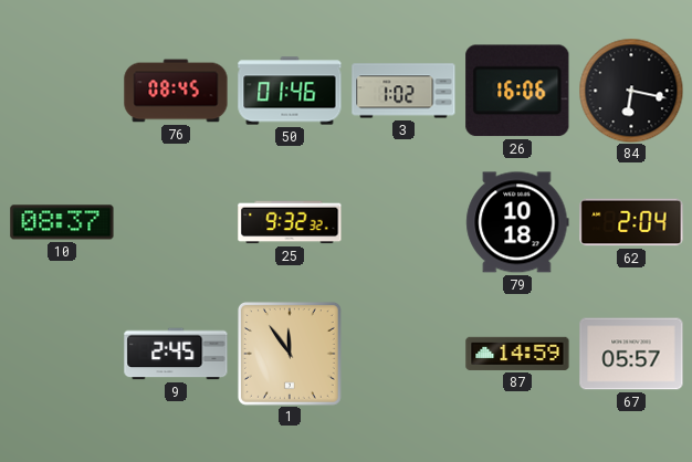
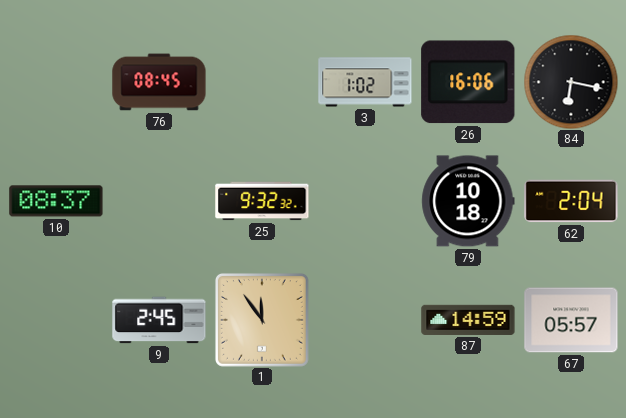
50: 01:46 -> none
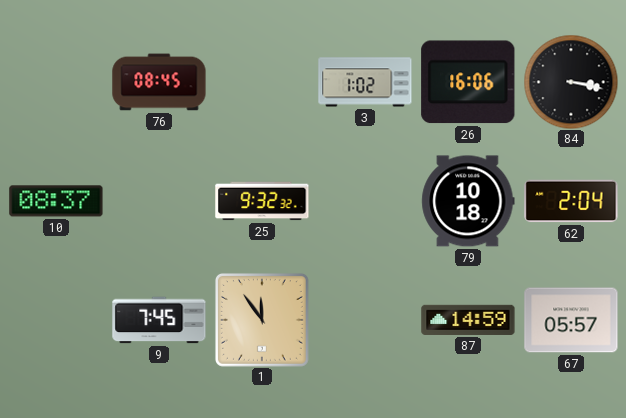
84: 6:17 -> 3:17
9: 2:45 -> 7:45
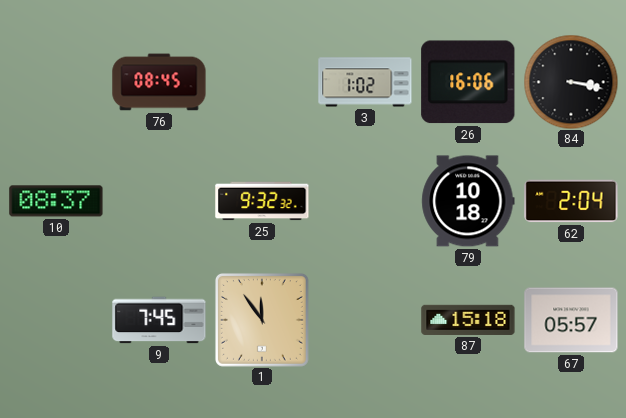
87: 14:59 -> 15:18
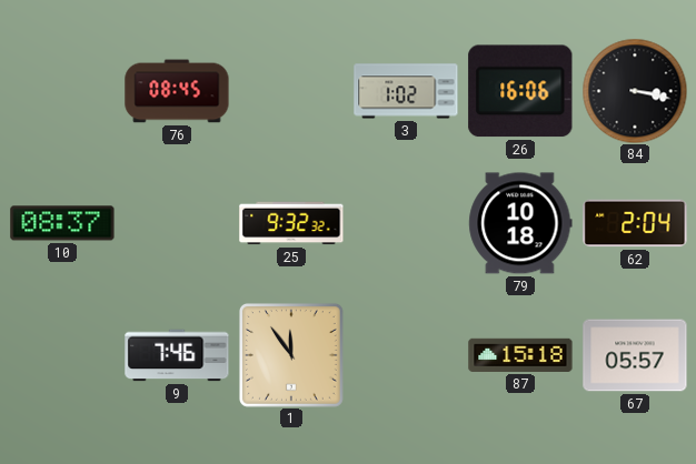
9: 7:45 -> 7:46
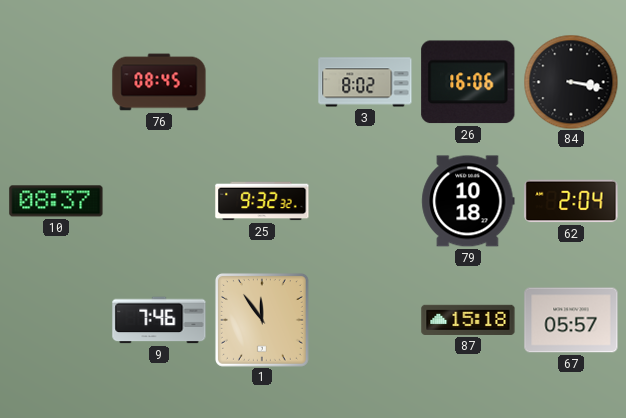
3: 1:02 -> 8:02
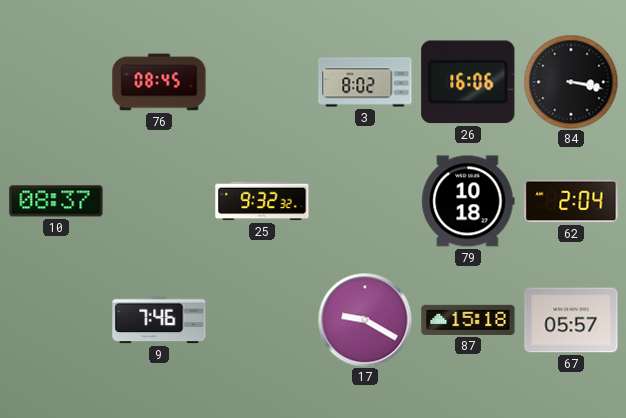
1: 11:54 -> none
17: none -> 9:20
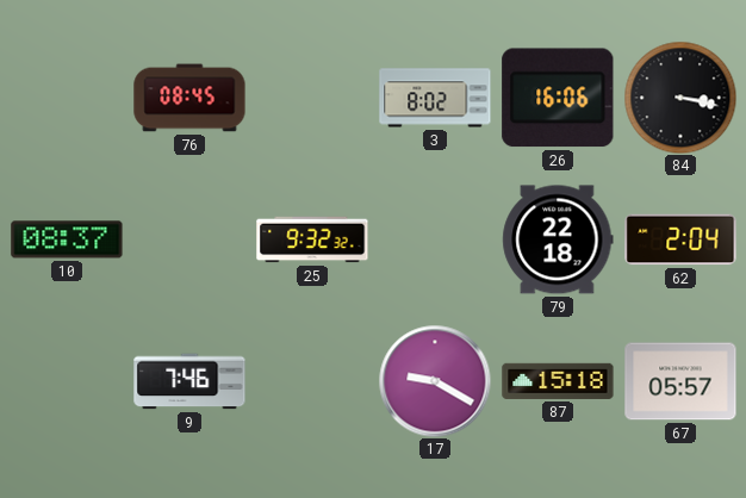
79: 10:18 -> 22:18
